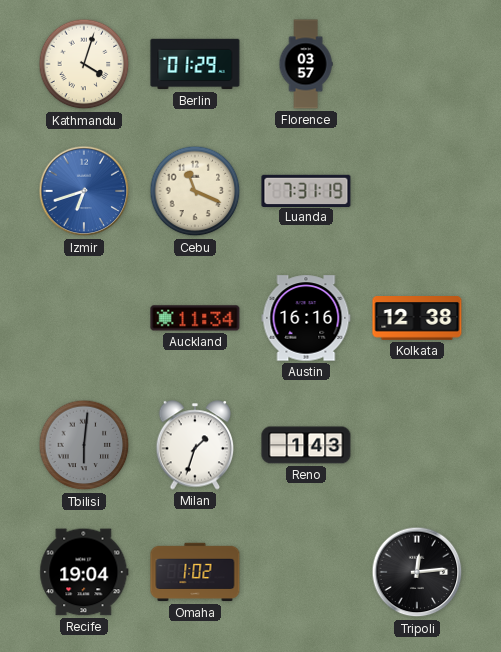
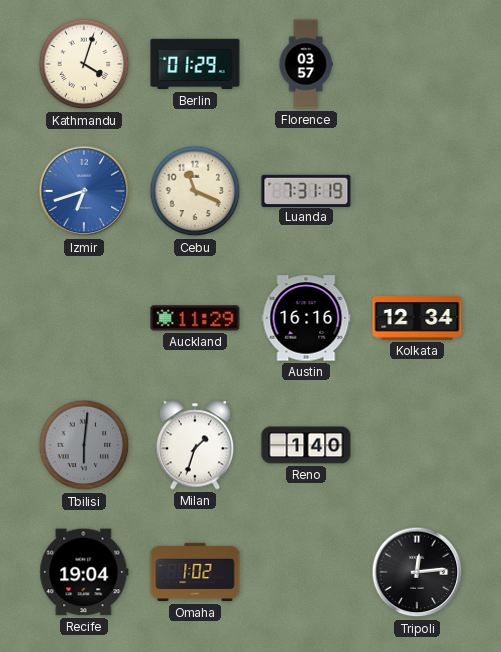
Auckland: 11:34 -> 11:29
Kolkata: 12:38 -> 12:34
Reno: 1:43 -> 1:40
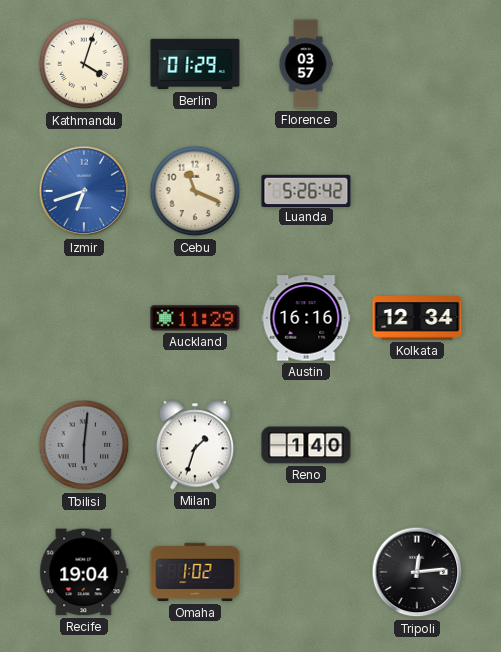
Luanda: 7:31 -> 5:26
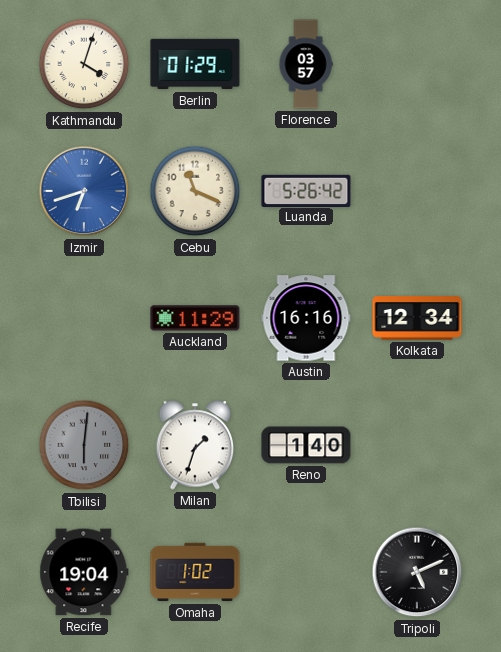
Tripoli: 12:14 -> 5:11
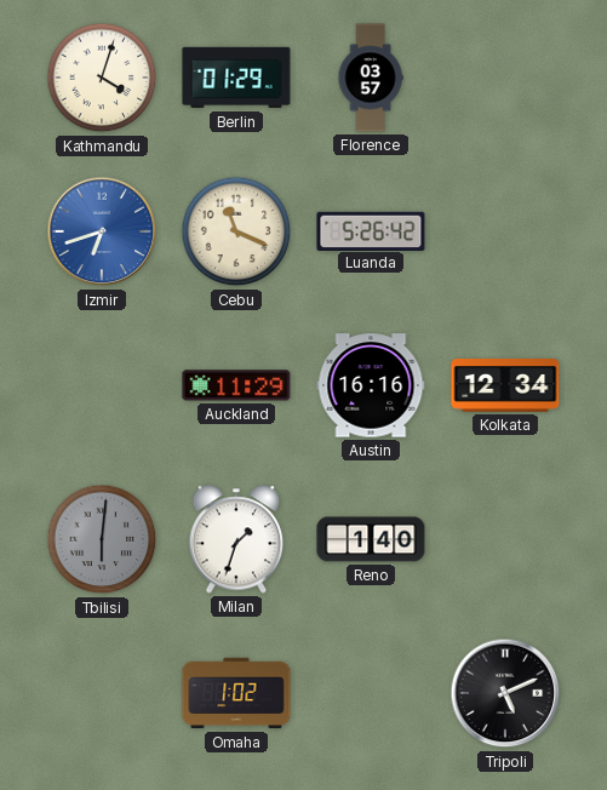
Recife: 19:04 -> none
